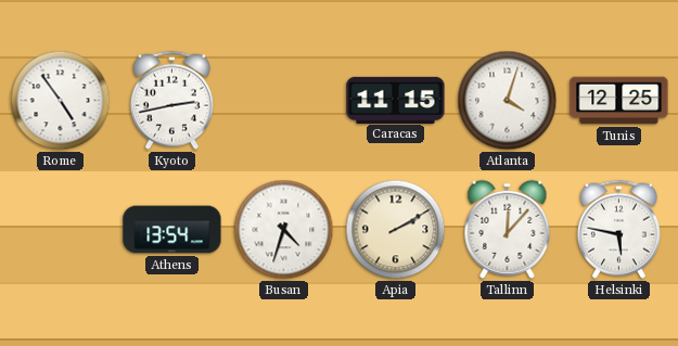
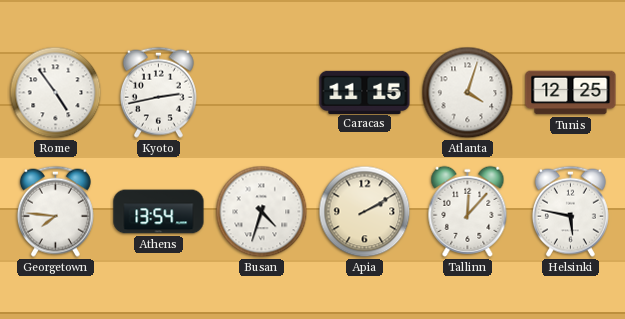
Georgetown: none -> 7:46
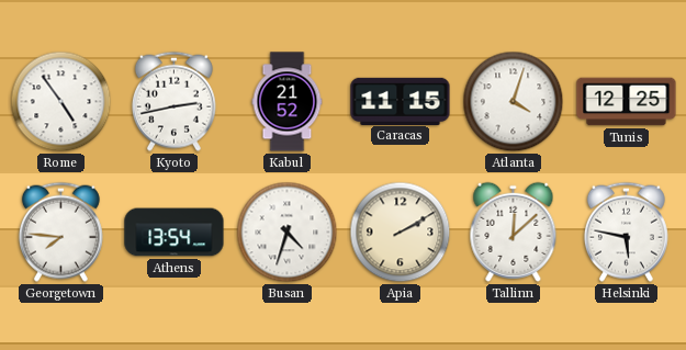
Kabul: none -> 21:52
Tallinn: 12:07 -> 12:08
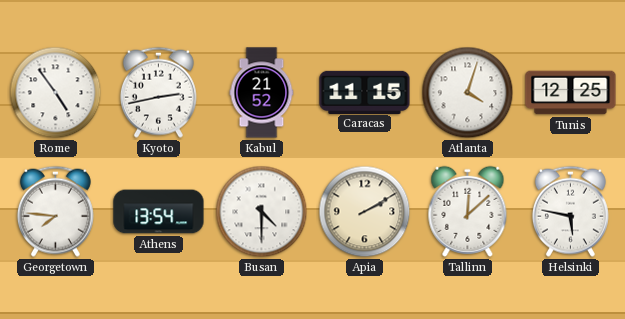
Busan: 4:33 -> 4:30
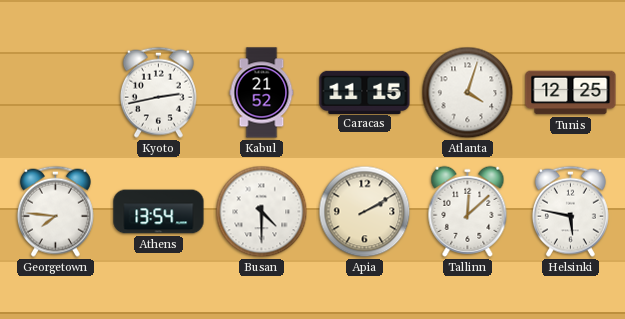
Rome: 4:54 -> none
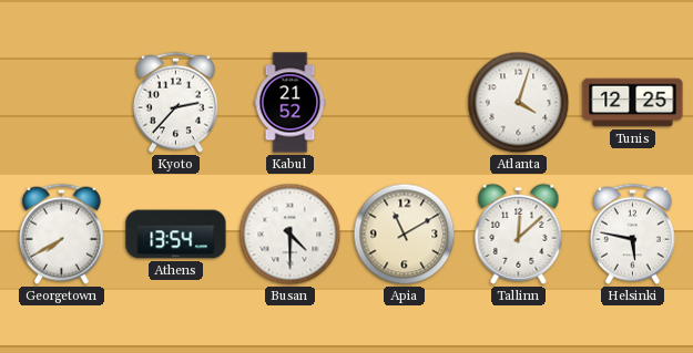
Kyoto: 2:43 -> 2:37
Caracas: 11:15 -> none
Georgetown: 7:46 -> 7:40
Apia: 2:10 -> 11:10
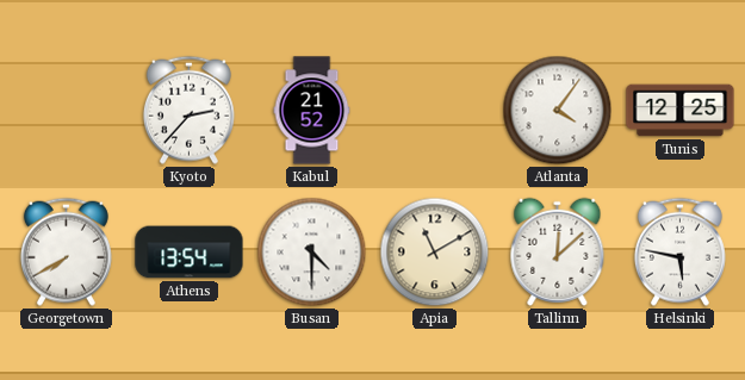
Atlanta: 4:03 -> 4:06
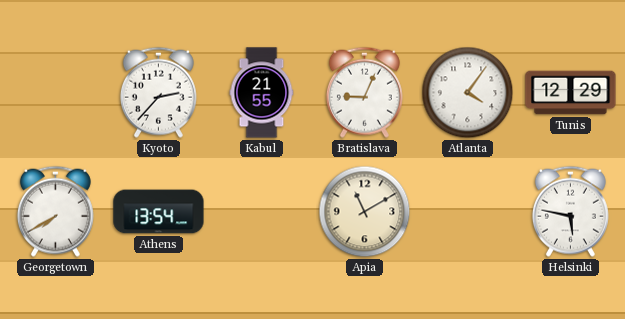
Kabul: 21:52 -> 21:55
Bratislava: none -> 9:04
Tunis: 12:25 -> 12:29
Busan: 4:30 -> none
Tallinn: 12:08 -> none
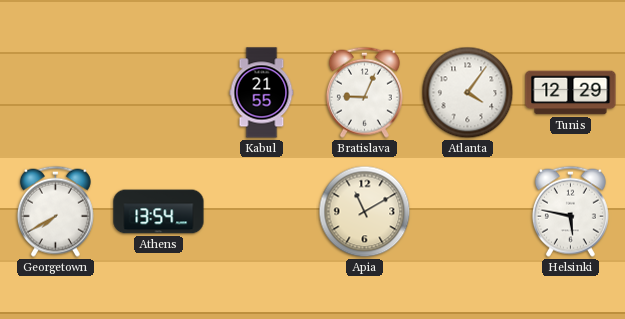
Kyoto: 2:37 -> none
